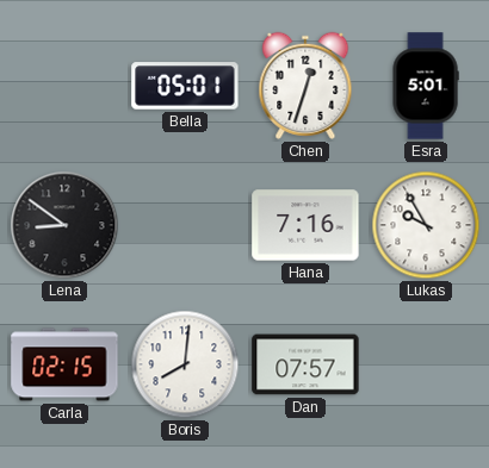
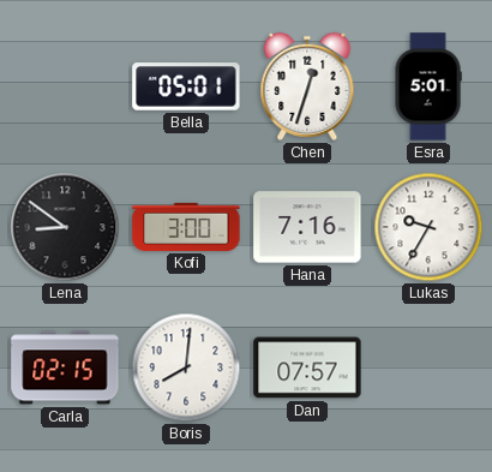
Kofi: none -> 3:00
Lukas: 9:55 -> 9:35
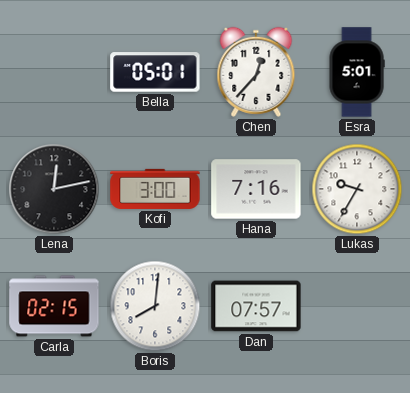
Chen: 12:33 -> 12:37
Lena: 8:51 -> 12:13
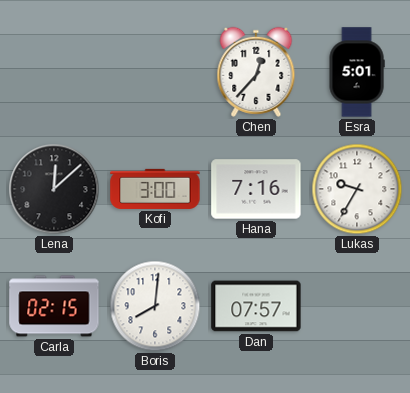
Bella: 05:01 -> none
Lena: 12:13 -> 12:08
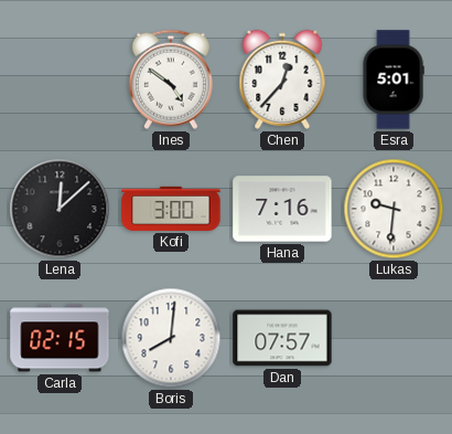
Ines: none -> 4:51
Lukas: 9:35 -> 9:31
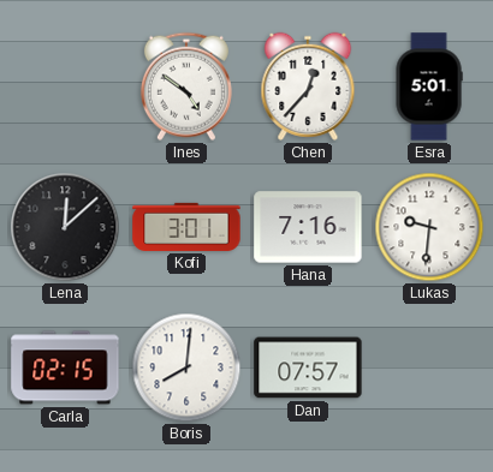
Kofi: 3:00 -> 3:01
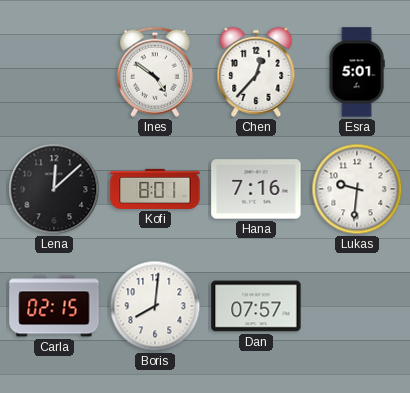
Kofi: 3:01 -> 8:01
